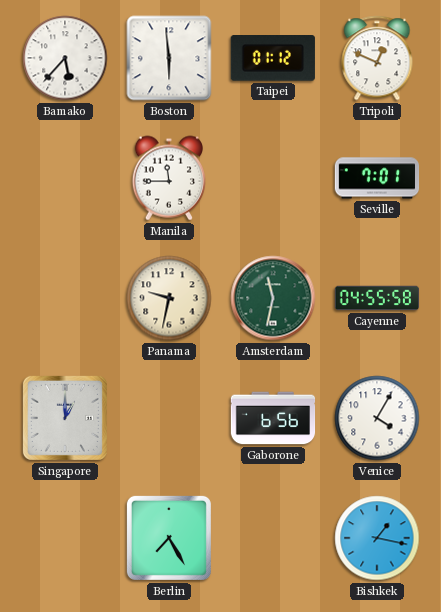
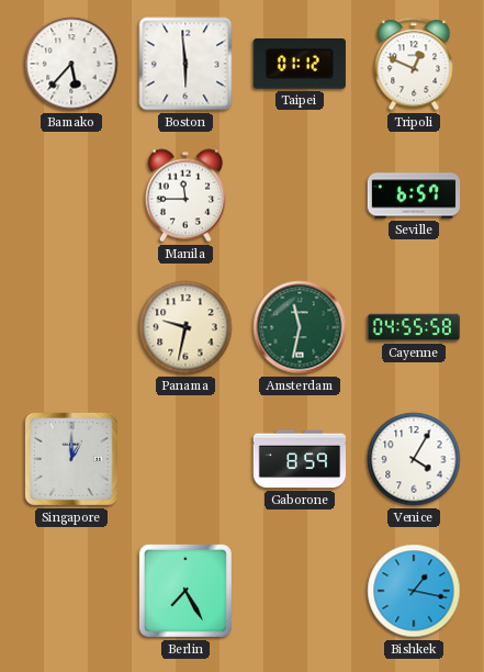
Seville: 7:01 -> 6:57
Gaborone: 6:56 -> 8:59
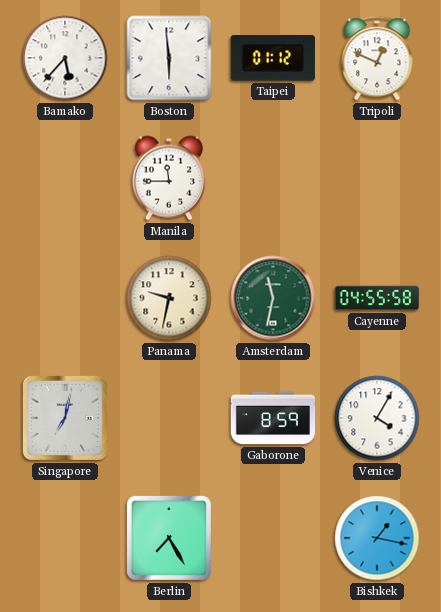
Seville: 6:57 -> none
Singapore: 1:00 -> 7:02
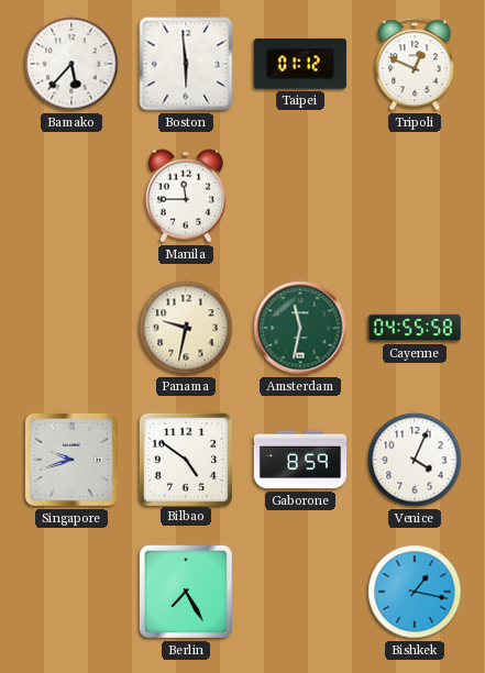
Singapore: 7:02 -> 9:42
Bilbao: none -> 4:51
Venice: 4:05 -> 4:04
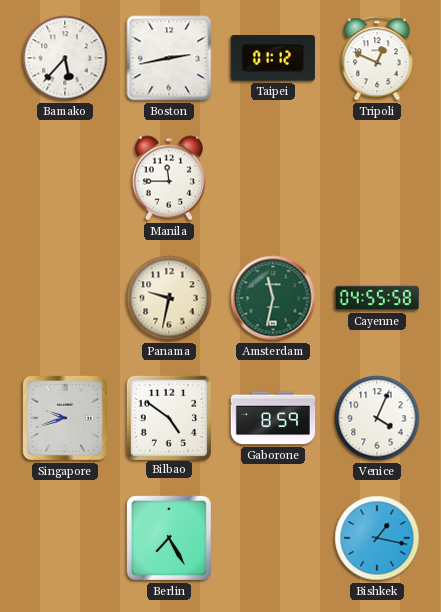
Boston: 5:59 -> 2:43
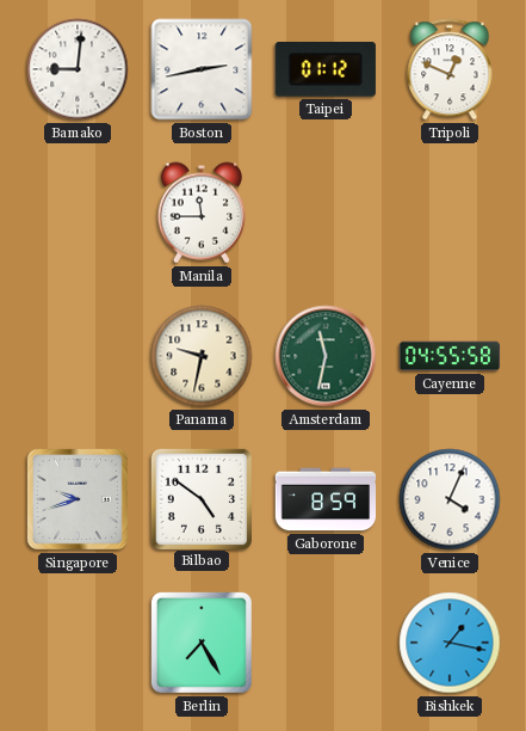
Bamako: 5:37 -> 9:01
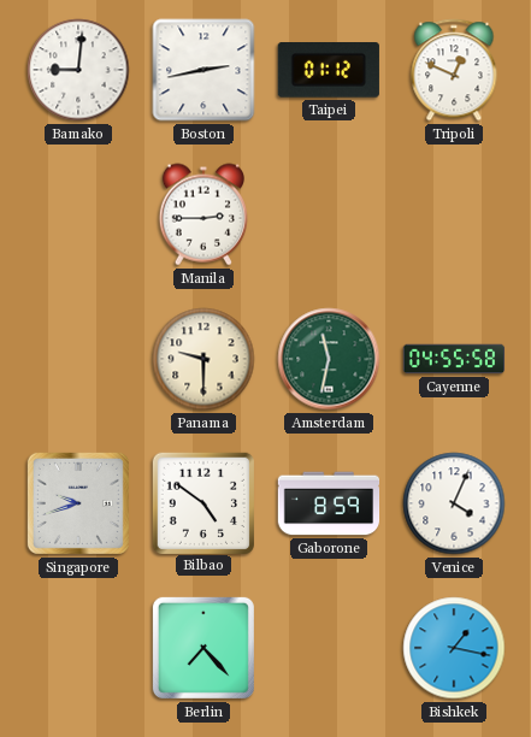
Manila: 11:45 -> 2:45
Panama: 9:32 -> 9:30
Berlin: 7:25 -> 7:23
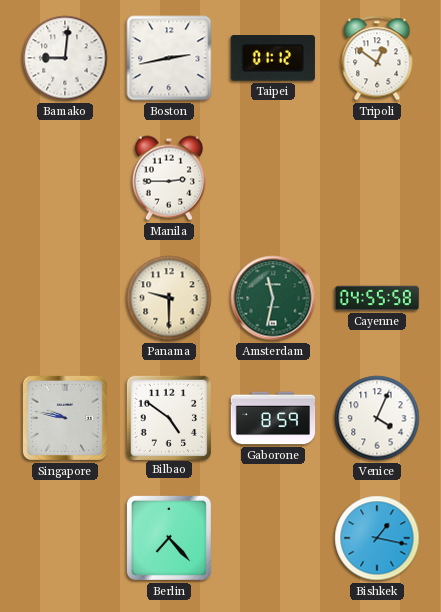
Tripoli: 12:49 -> 12:51
Singapore: 9:42 -> 9:47
